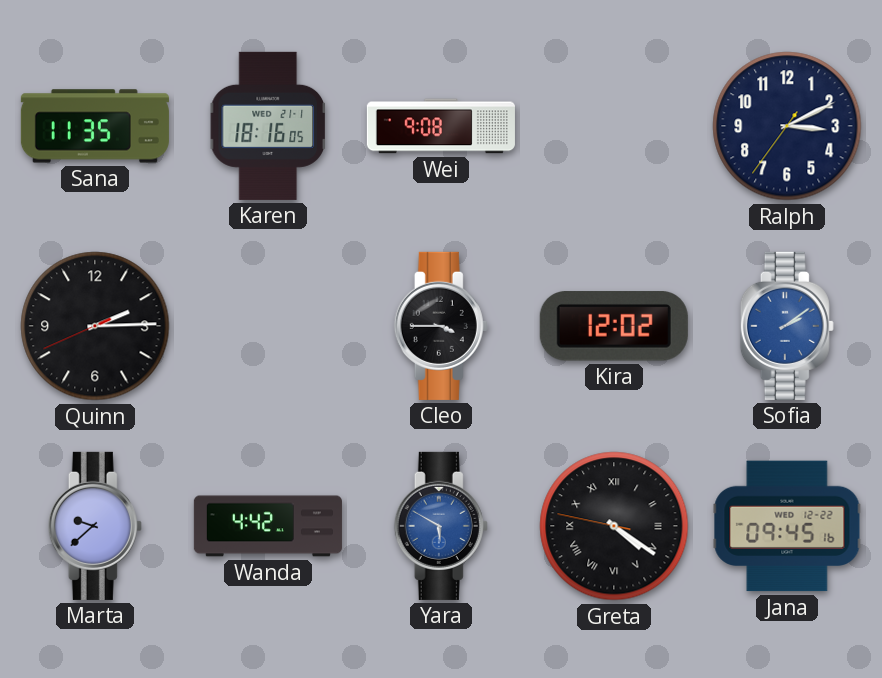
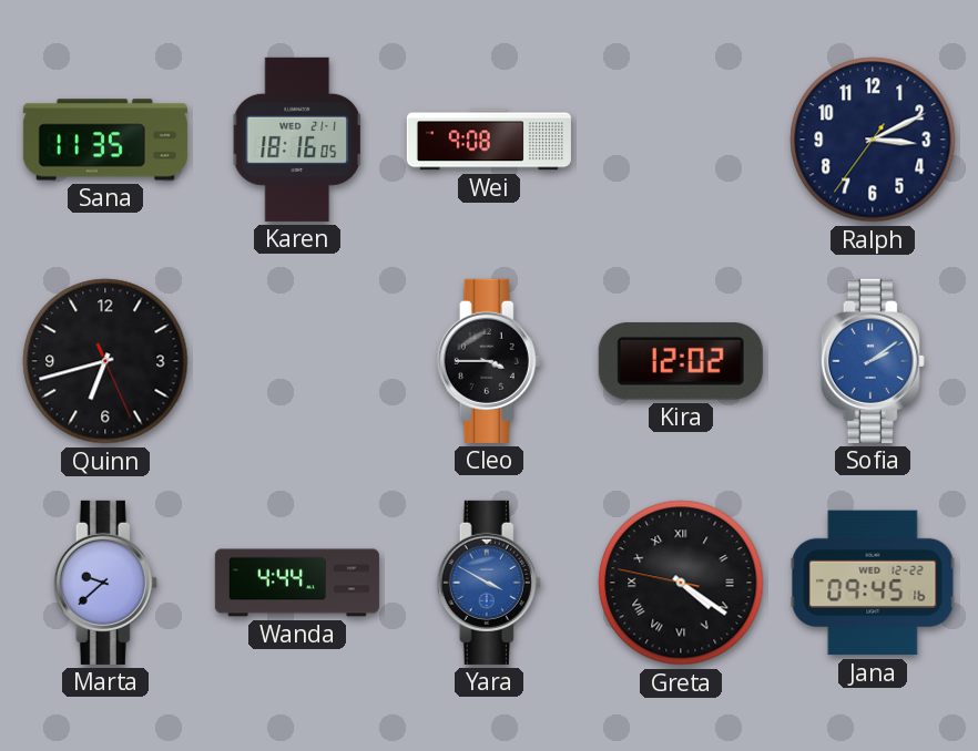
Quinn: 2:14 -> 6:42
Wanda: 4:42 -> 4:44
Yara: 5:50 -> 3:50
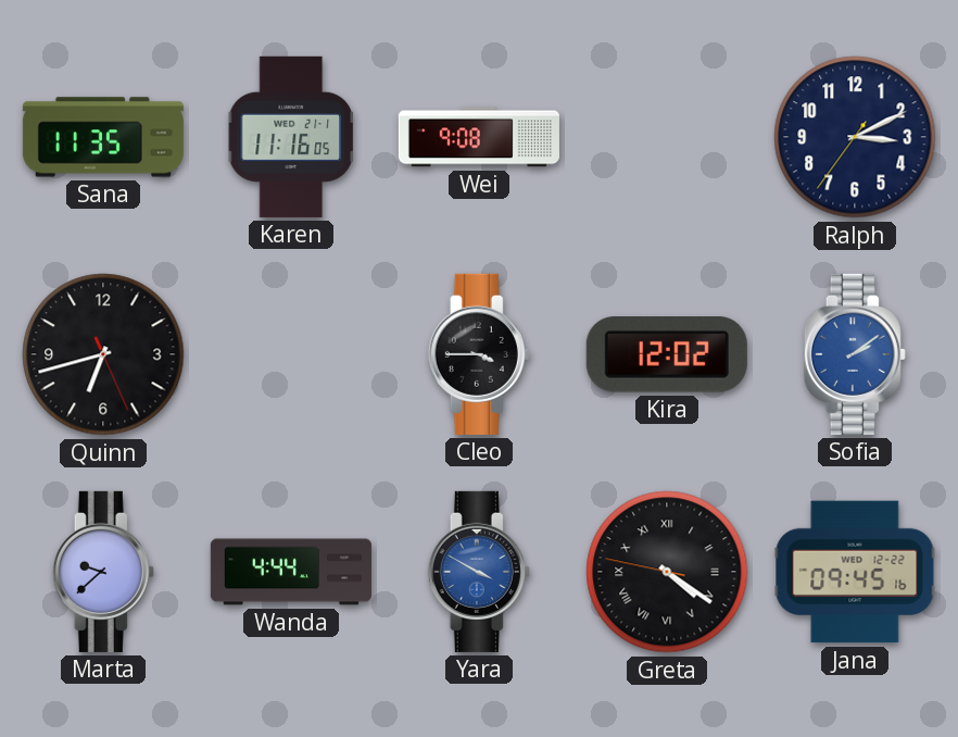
Karen: 18:16 -> 11:16
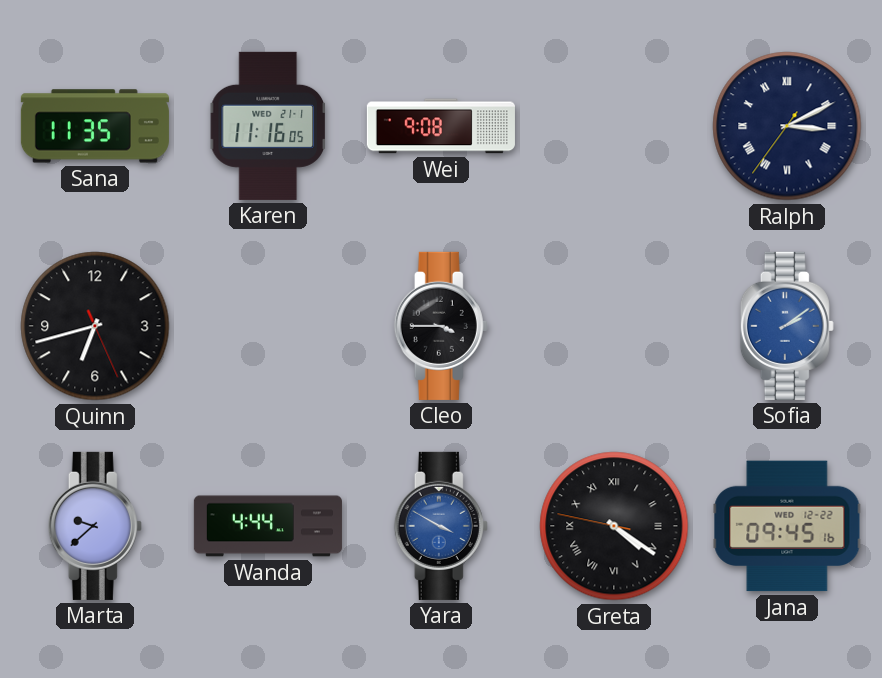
Ralph numerals: Arabic -> Roman
Kira: 12:02 -> none
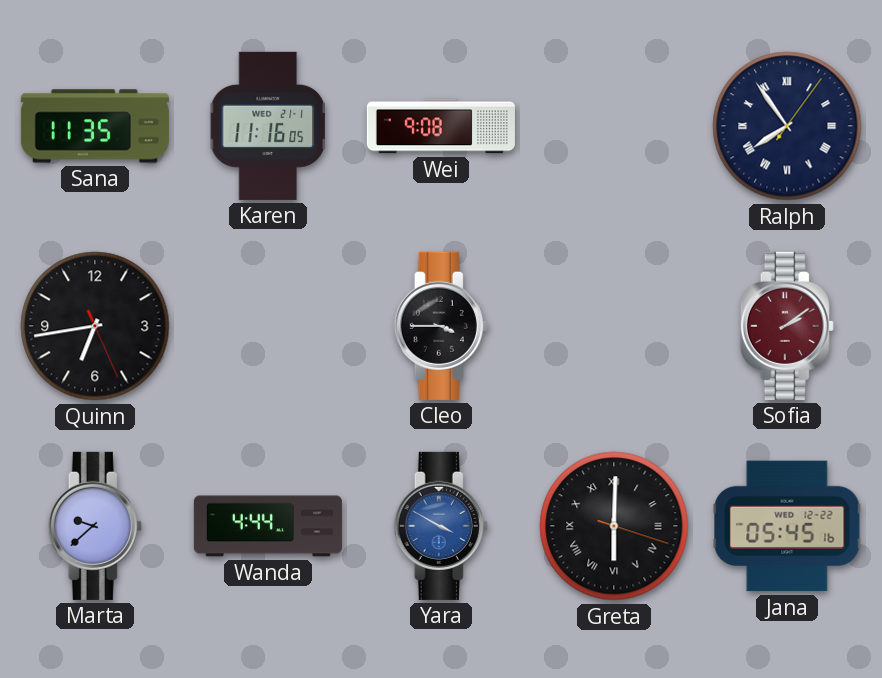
Ralph: 3:10 -> 7:54
Quinn: 6:42 -> 6:43
Sofia dial: blue -> burgundy
Greta: 4:20 -> 6:00
Jana: 09:45 -> 05:45
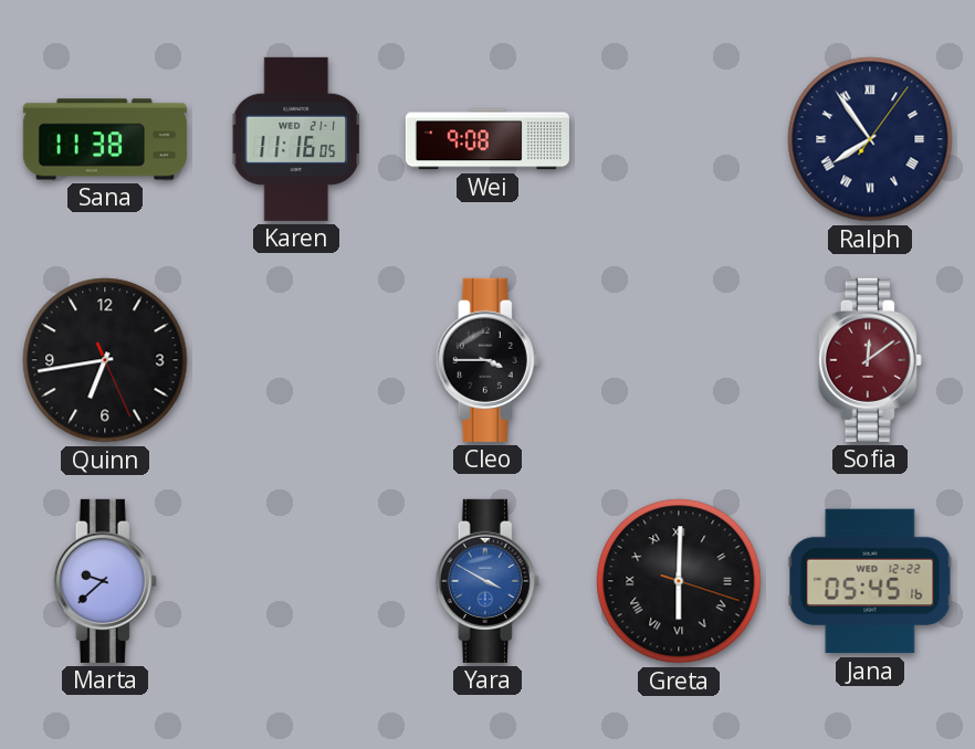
Sana: 11:35 -> 11:38
Sofia: 2:09 -> 12:09
Wanda: 4:44 -> none
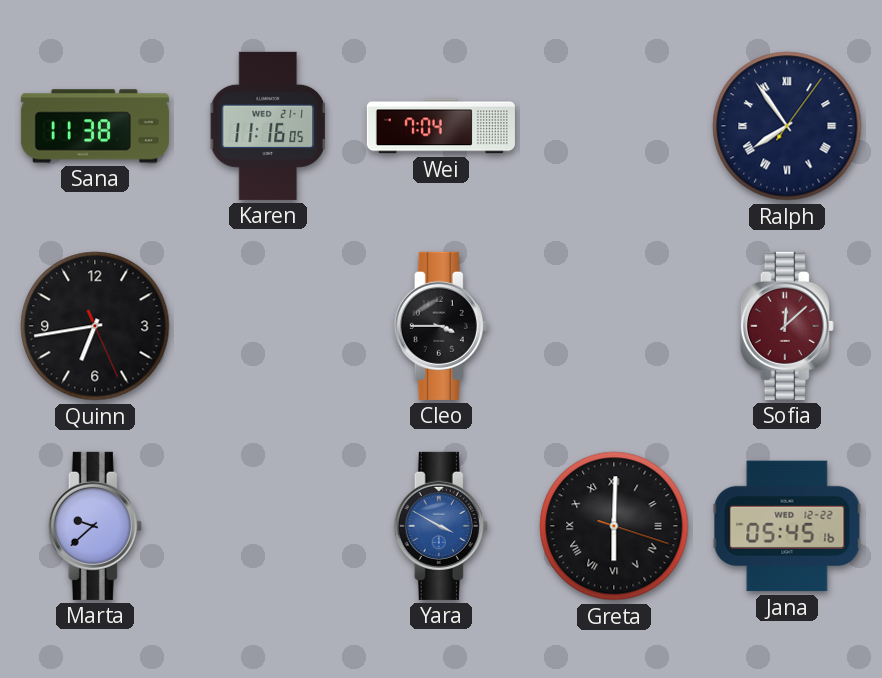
Wei: 9:08 -> 7:04
Sofia: 12:09 -> 12:08
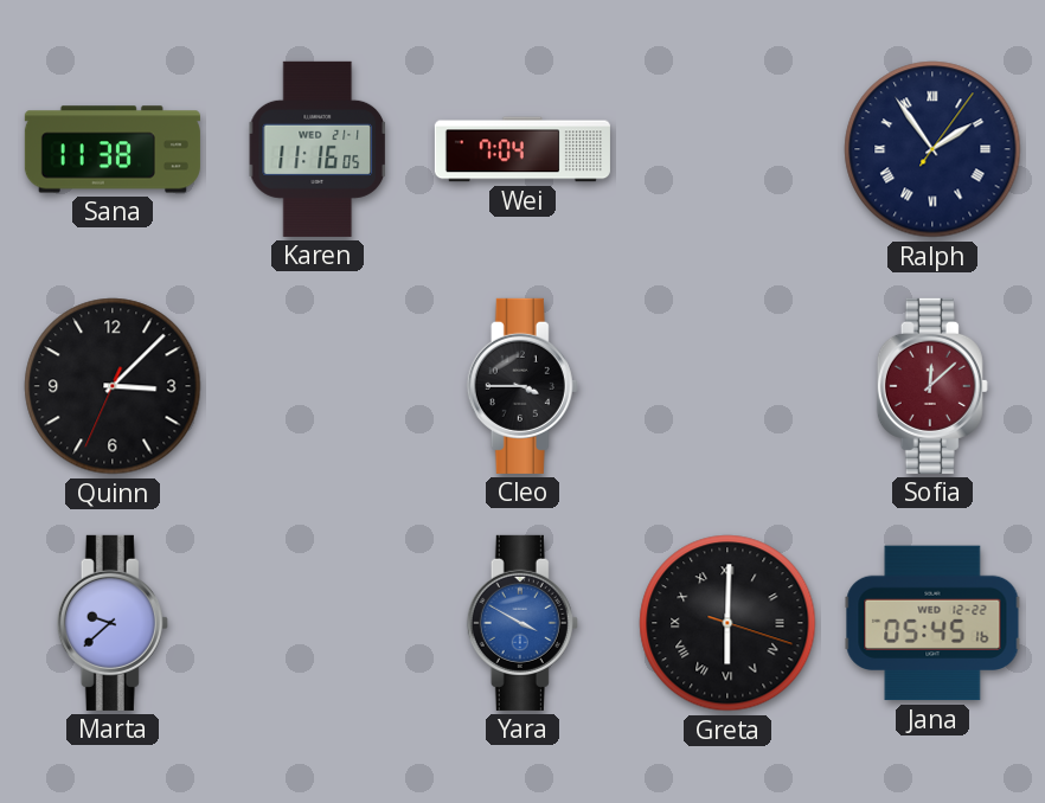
Ralph: 7:54 -> 1:54
Quinn: 6:43 -> 3:07
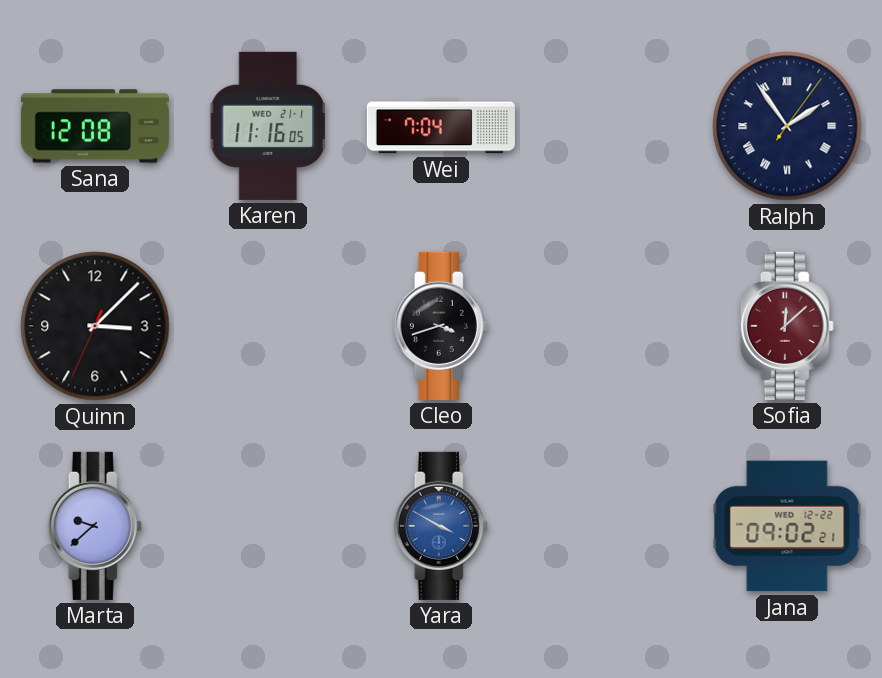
Sana: 11:38 -> 12:08
Cleo: 3:45 -> 3:42
Greta: 6:00 -> none
Jana: 05:45 -> 09:02
